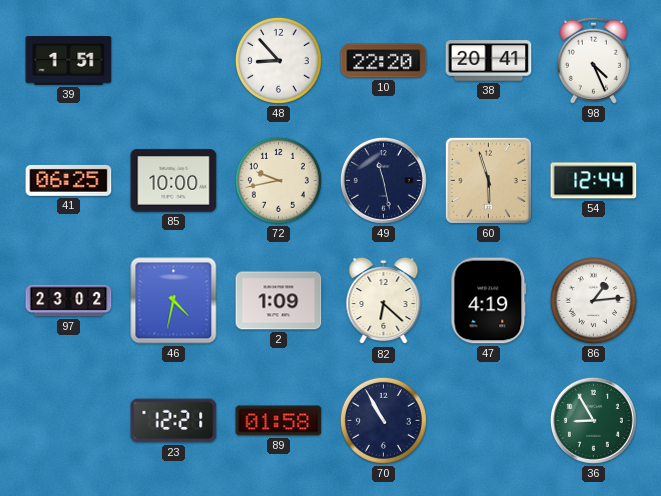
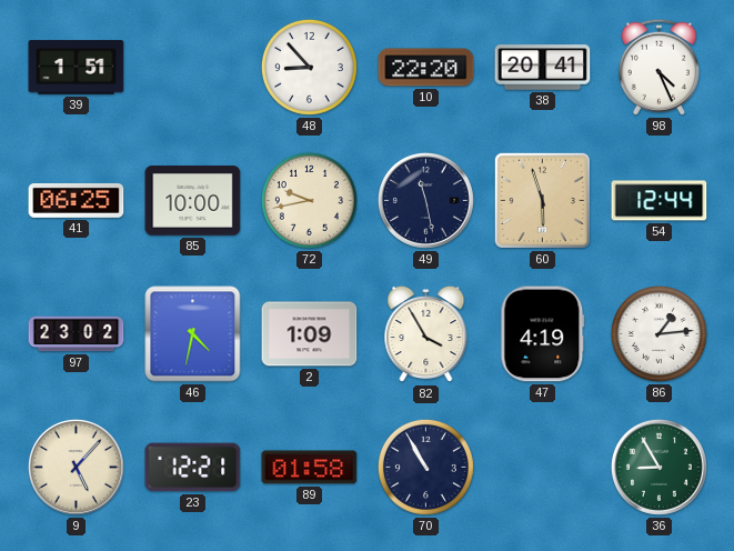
82: 6:22 -> 3:55
9: none -> 5:07
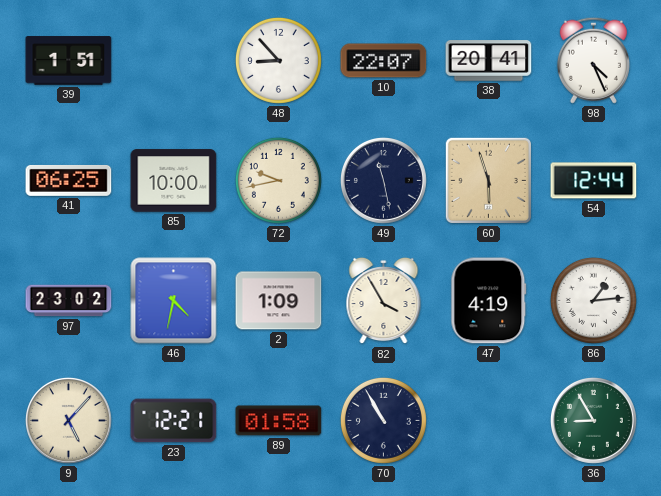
10: 22:20 -> 22:07
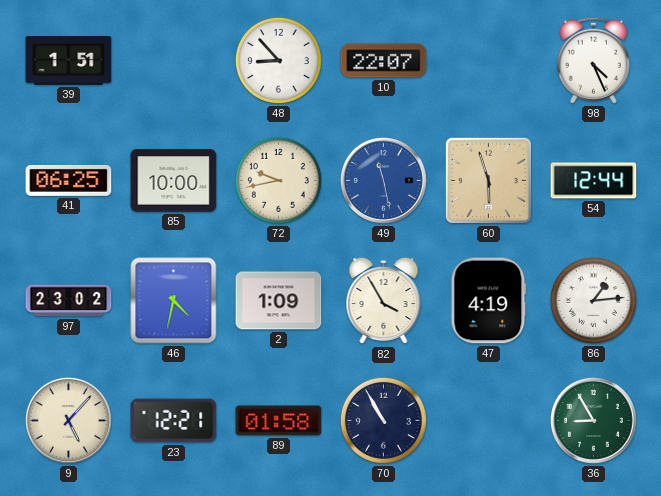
38: 20:41 -> none
49 dial: navy -> blue
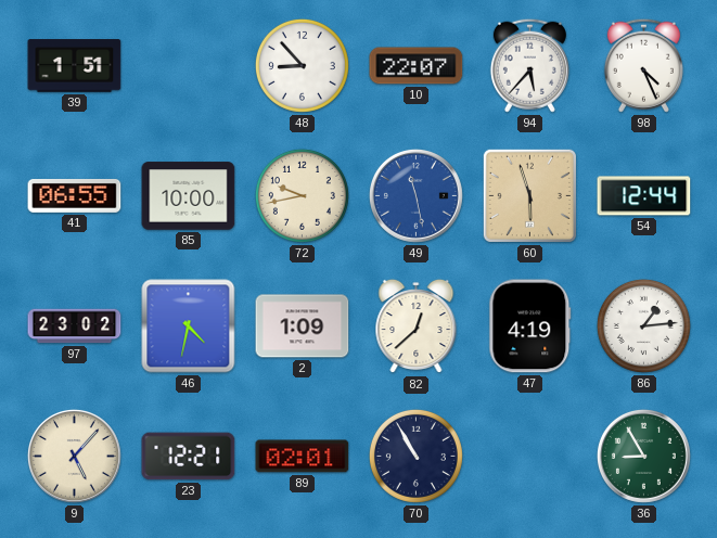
94: none -> 5:37
41: 06:25 -> 06:55
82: 3:55 -> 12:38
89: 01:58 -> 02:01
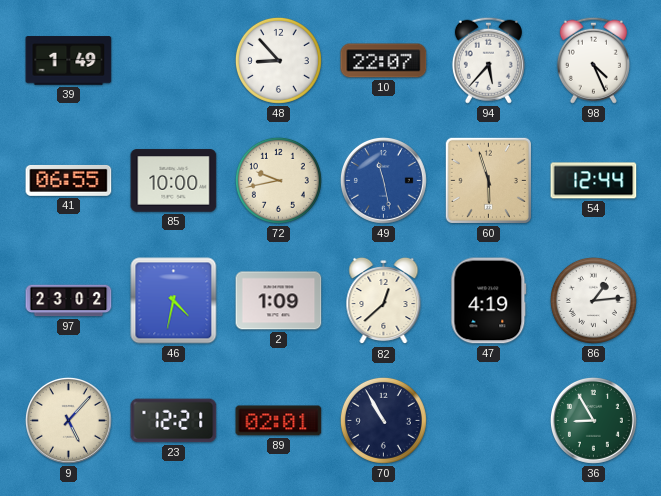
39: 1:51 -> 1:49
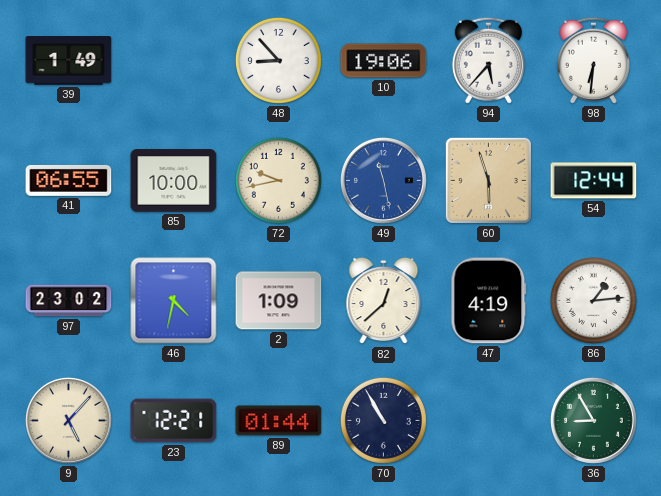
10: 22:07 -> 19:06
98: 4:26 -> 6:31
89: 02:01 -> 01:44
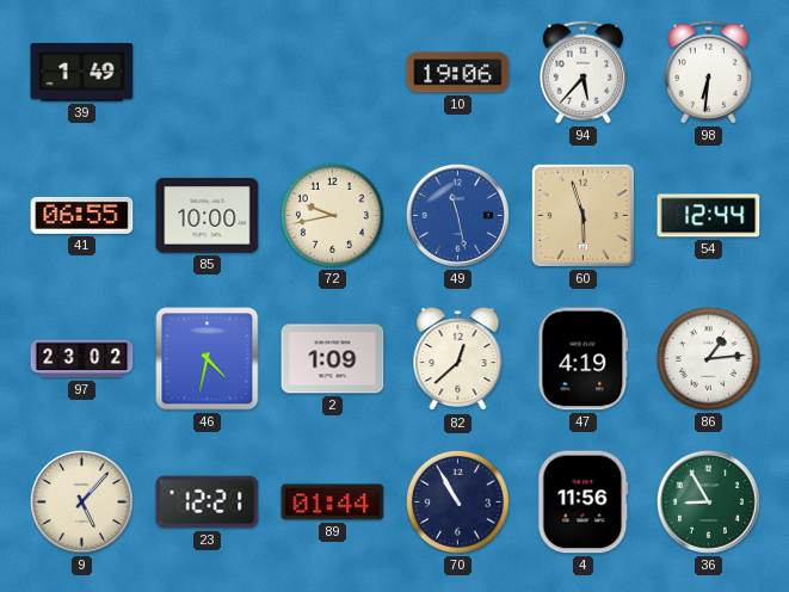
48: 8:53 -> none
4: none -> 11:56
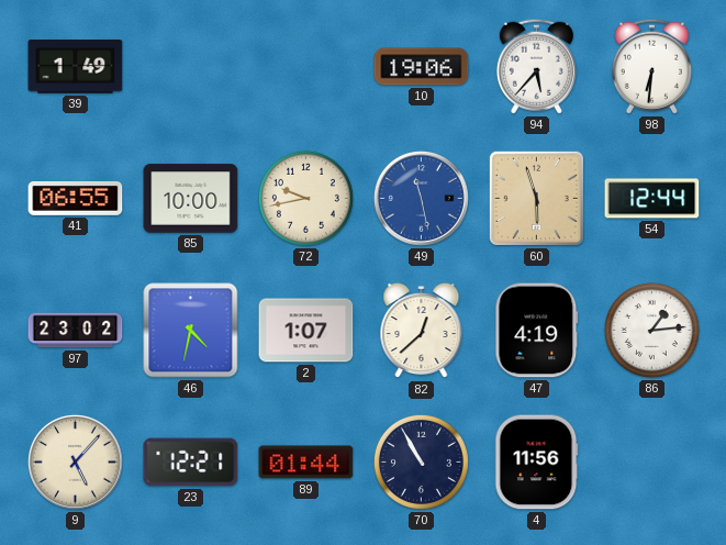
2: 1:09 -> 1:07
36: 8:55 -> none
